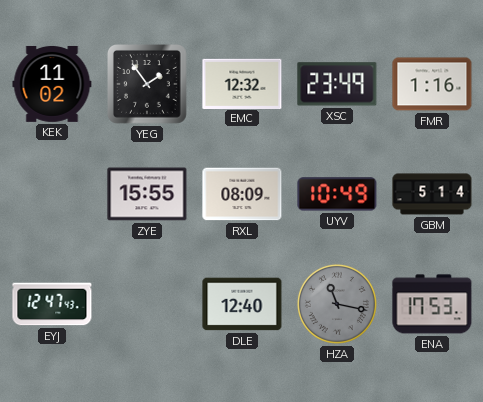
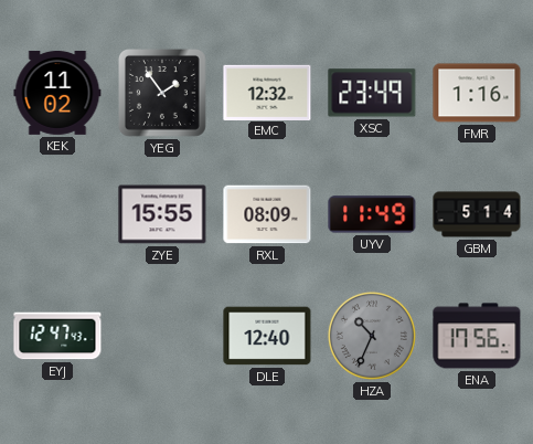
UYV: 10:49 -> 11:49
HZA: 11:17 -> 10:34
ENA: 17:53 -> 17:56
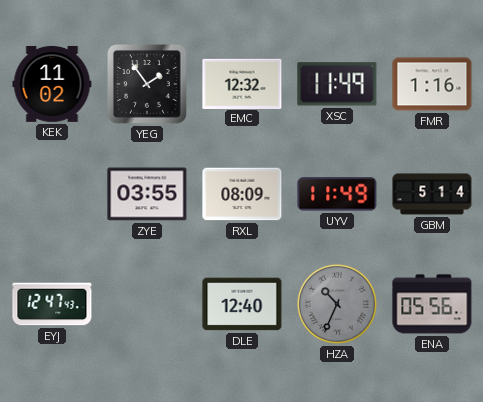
XSC: 23:49 -> 11:49
ZYE: 15:55 -> 03:55
ENA: 17:56 -> 05:56
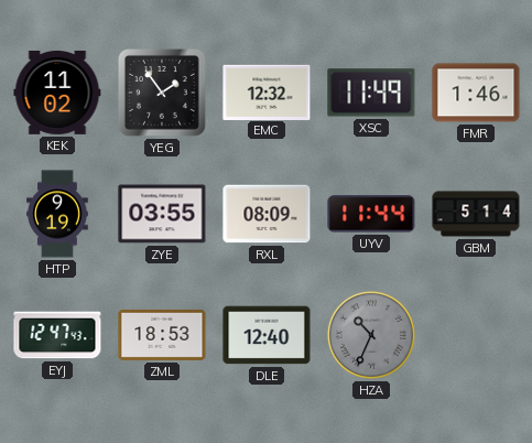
FMR: 1:16 -> 1:46
HTP: none -> 9:19
UYV: 11:49 -> 11:44
ZML: none -> 18:53
ENA: 05:56 -> none
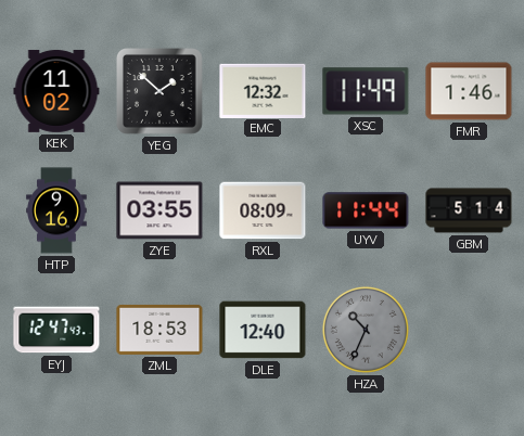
YEG: 1:54 -> 1:52
HTP: 9:19 -> 9:16
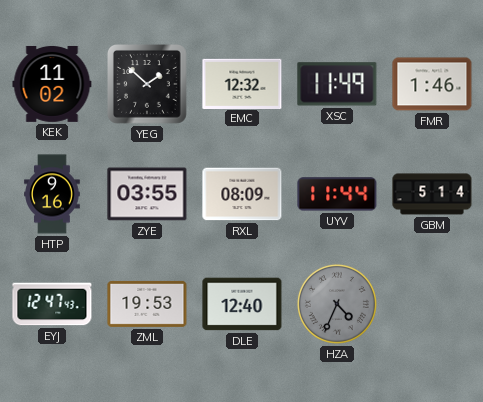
ZML: 18:53 -> 19:53
HZA: 10:34 -> 4:34
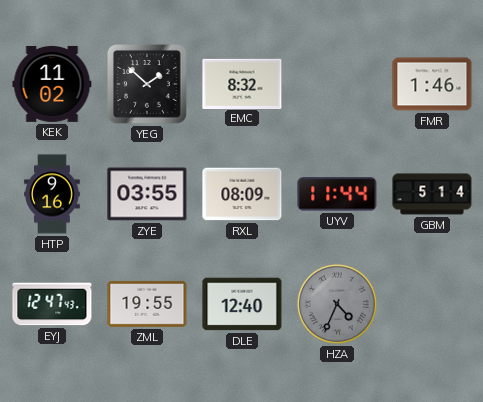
EMC: 12:32 -> 8:32
XSC: 11:49 -> none
ZML: 19:53 -> 19:55
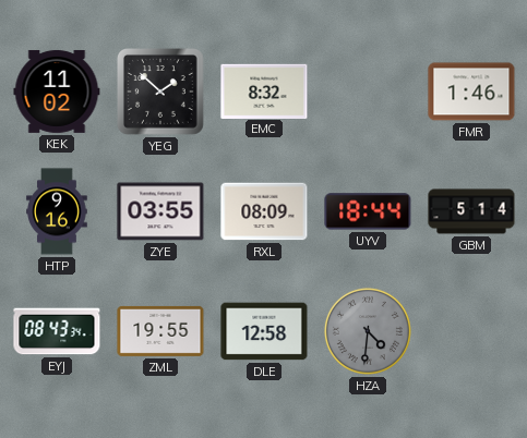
UYV: 11:44 -> 18:44
EYJ: 12:47 -> 08:43
DLE: 12:40 -> 12:58
HZA: 4:34 -> 4:31
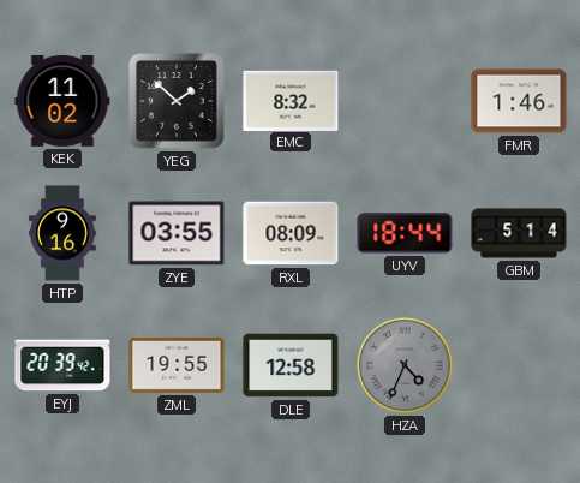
EYJ: 08:43 -> 20:39
HZA: 4:31 -> 4:34
